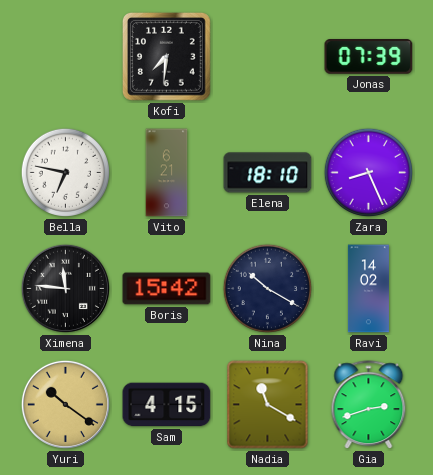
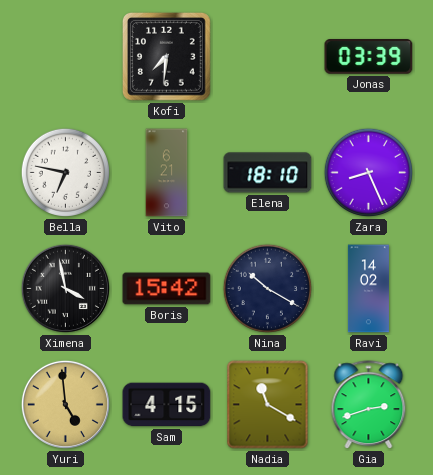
Jonas: 07:39 -> 03:39
Ximena: 11:46 -> 3:58
Yuri: 10:21 -> 4:59
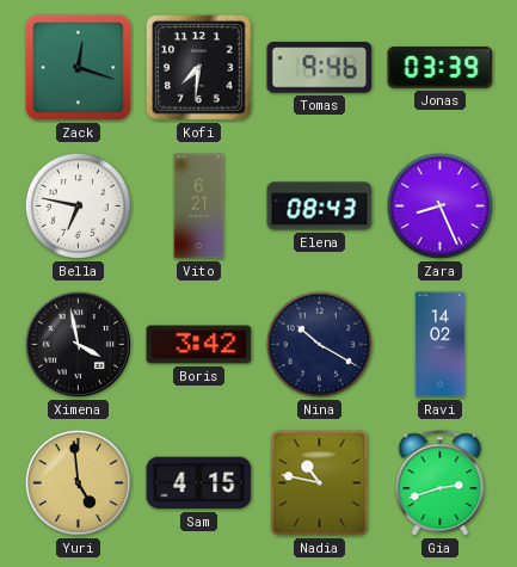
Zack: none -> 12:18
Tomas: none -> 9:46
Elena: 18:10 -> 08:43
Boris: 15:42 -> 3:42
Nadia: 11:20 -> 10:47
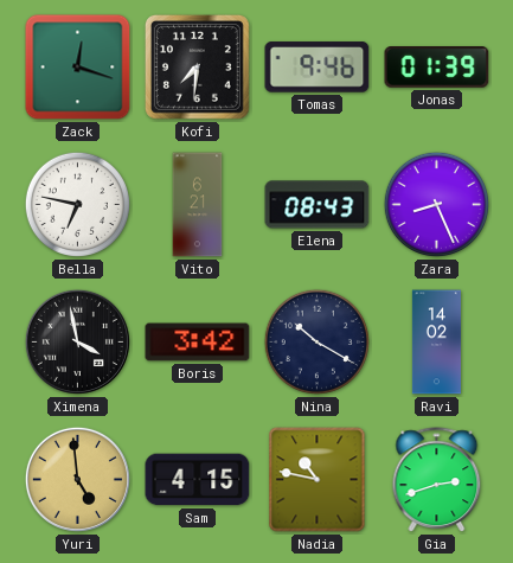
Jonas: 03:39 -> 01:39
